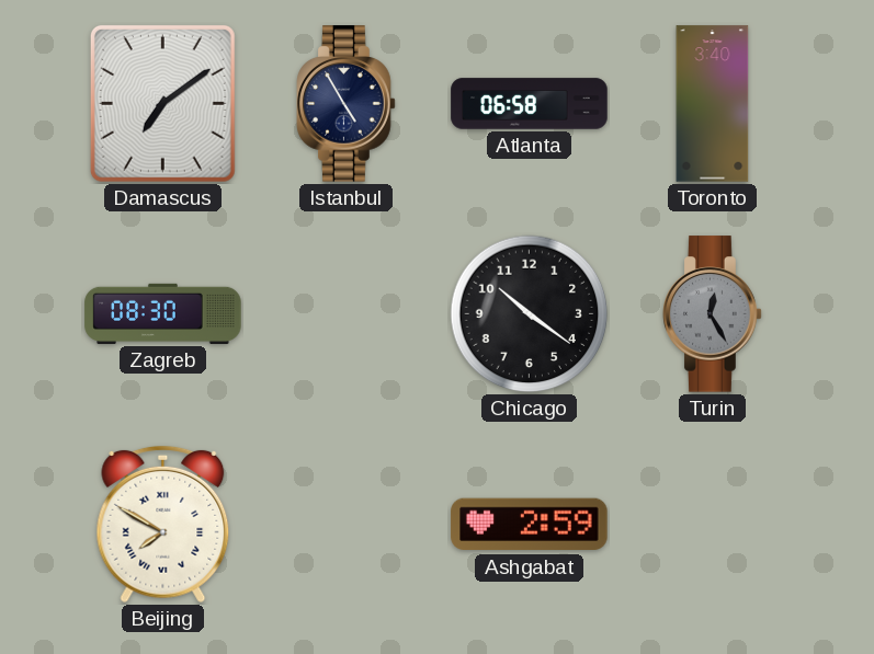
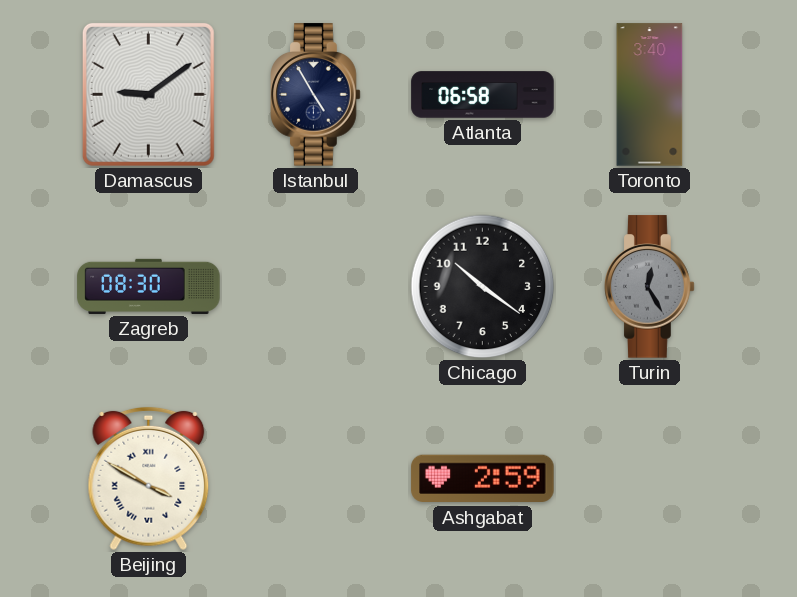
Damascus: 7:09 -> 9:09
Beijing: 7:50 -> 3:50
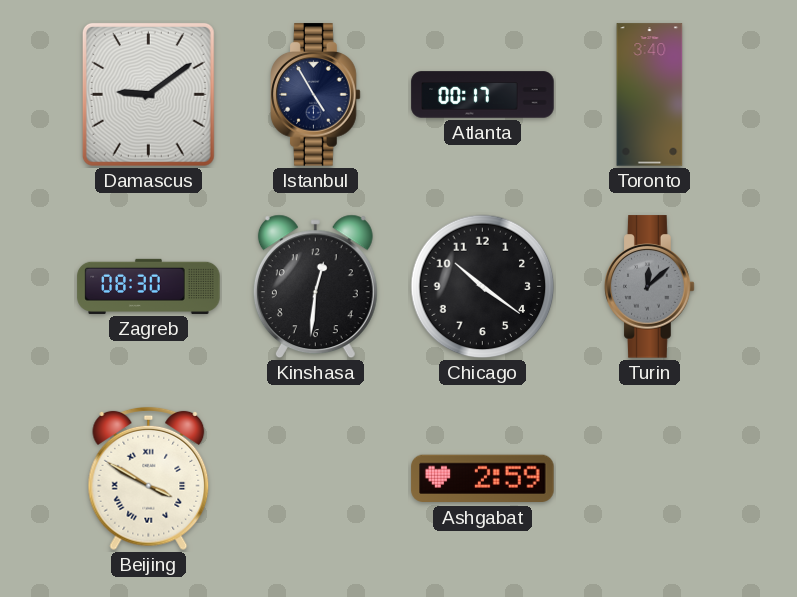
Atlanta: 06:58 -> 00:17
Kinshasa: none -> 12:31
Turin: 12:25 -> 12:08
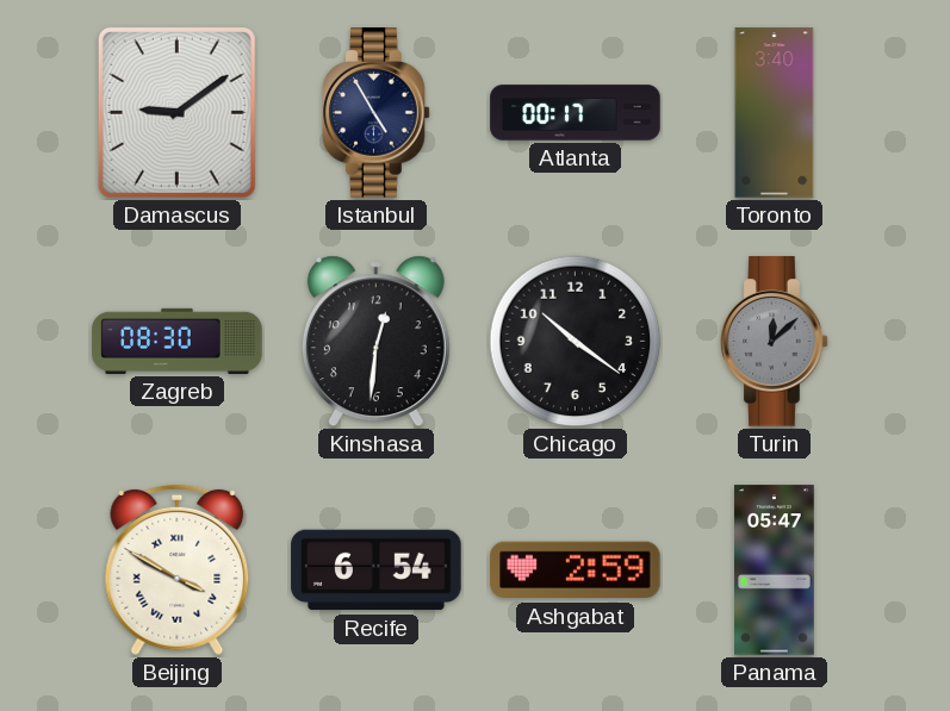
Recife: none -> 6:54
Panama: none -> 05:47
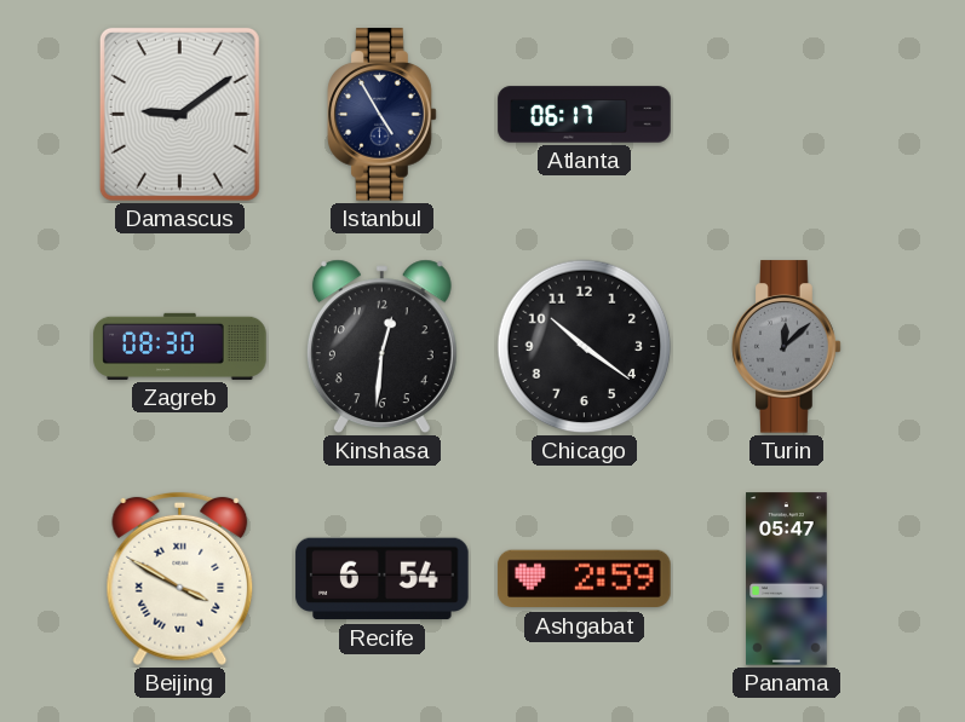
Atlanta: 00:17 -> 06:17
Toronto: 3:40 -> none
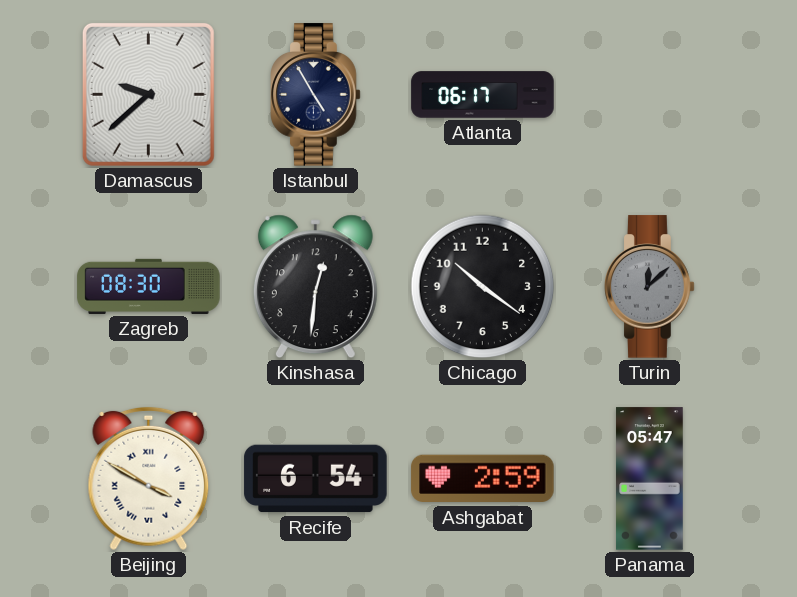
Damascus: 9:09 -> 9:38
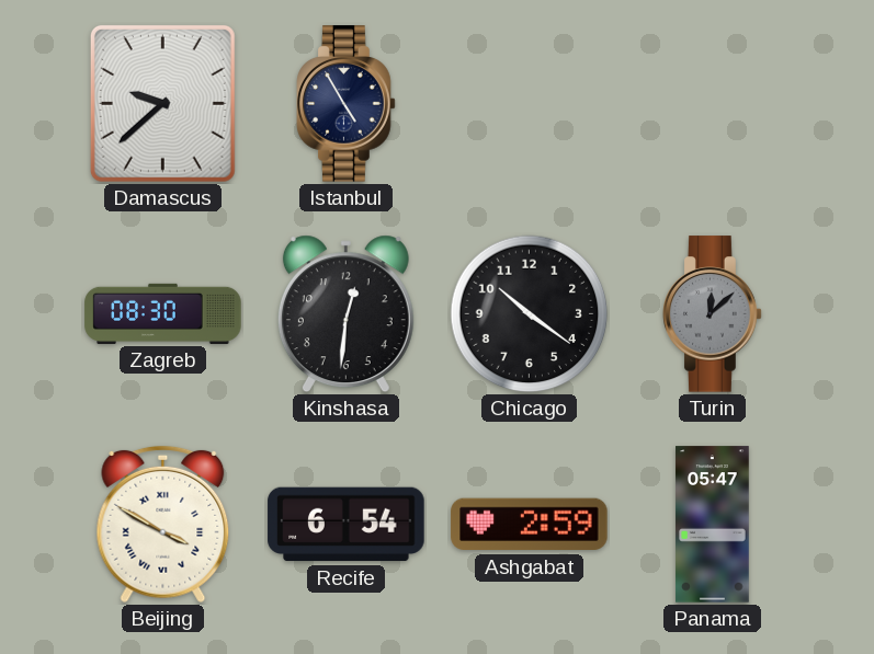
Atlanta: 06:17 -> none
